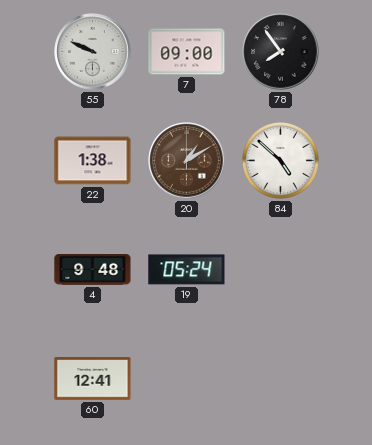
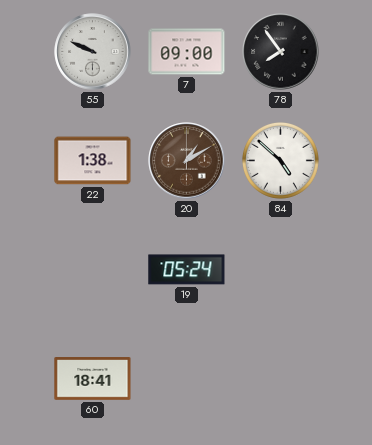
4: 9:48 -> none
60: 12:41 -> 18:41
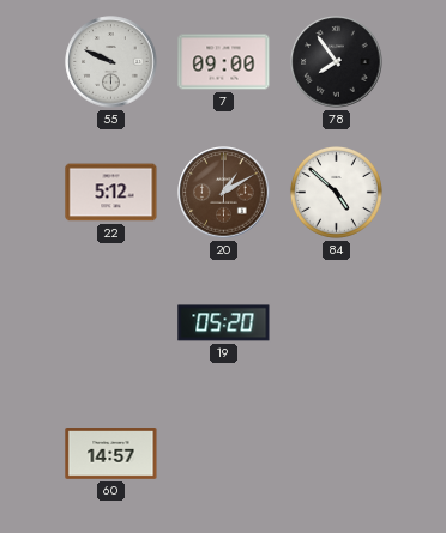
22: 1:38 -> 5:12
19: 05:24 -> 05:20
60: 18:41 -> 14:57
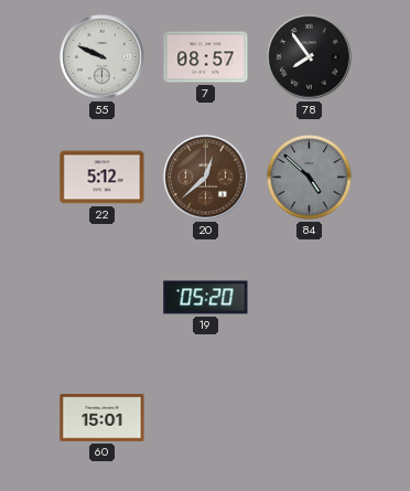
7: 09:00 -> 08:57
20: 1:10 -> 12:38
84 dial: white -> grey
60: 14:57 -> 15:01
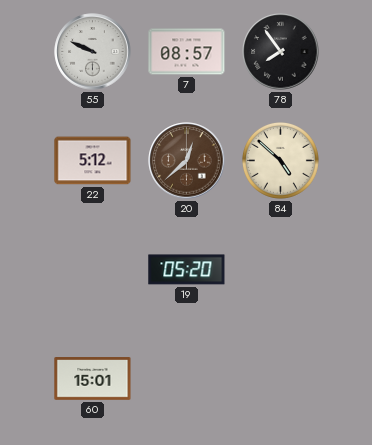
84 dial: grey -> cream
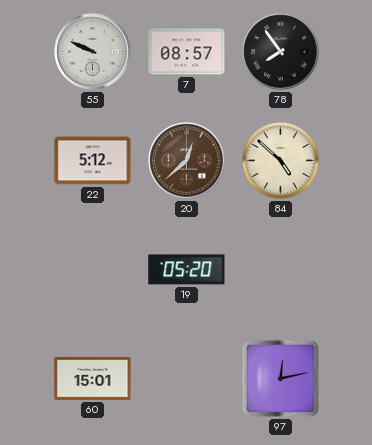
97: none -> 12:13
